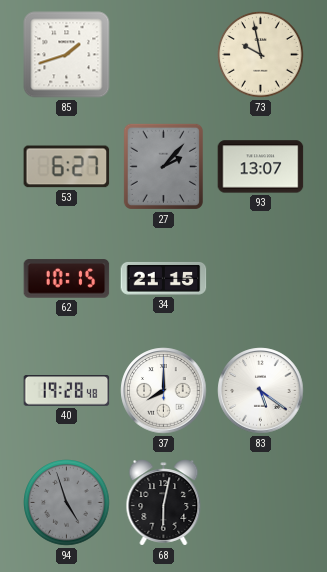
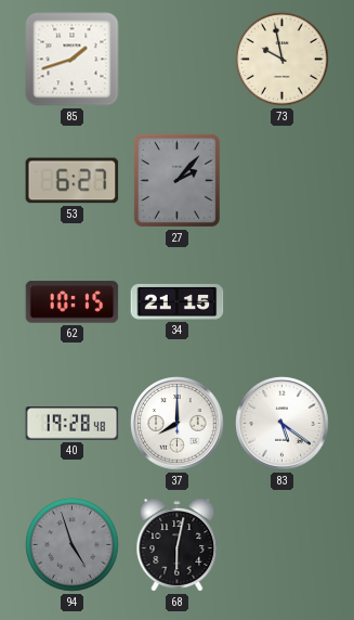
93: 13:07 -> none
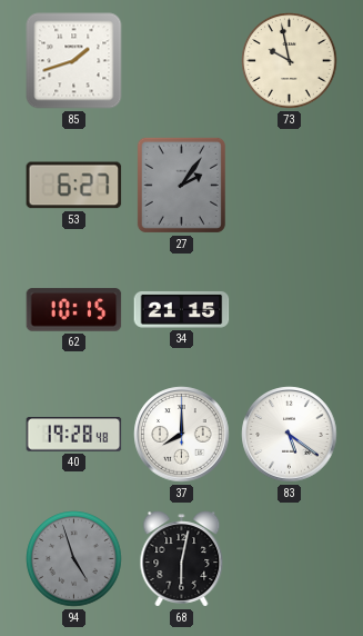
27: 2:07 -> 2:06
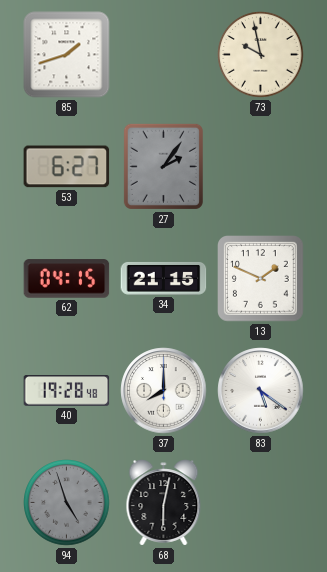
62: 10:15 -> 04:15
13: none -> 1:49
